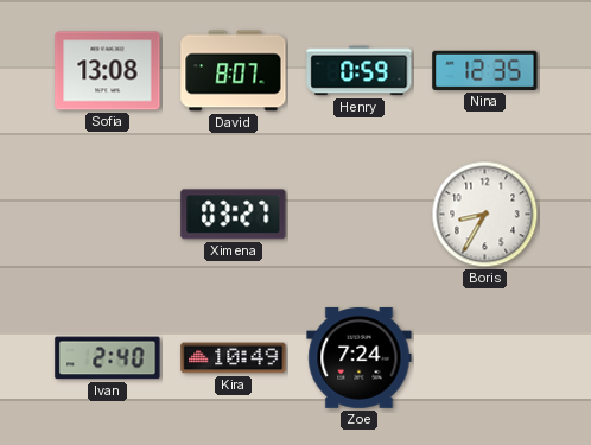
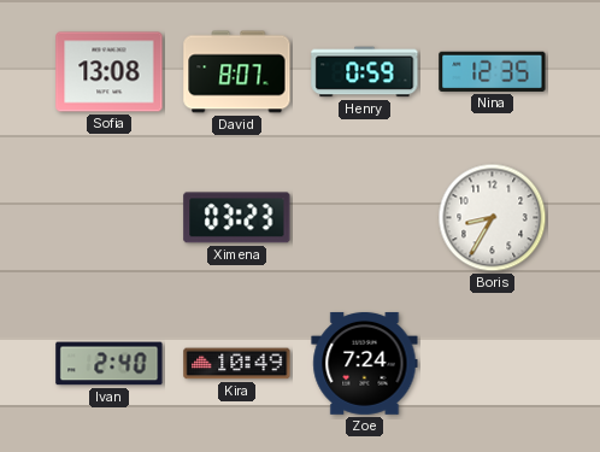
Ximena: 03:27 -> 03:23
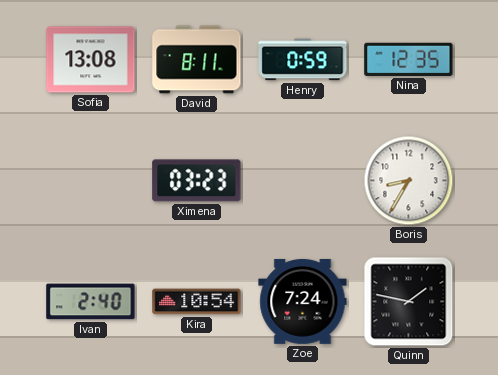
David: 8:07 -> 8:11
Kira: 10:49 -> 10:54
Quinn: none -> 1:47
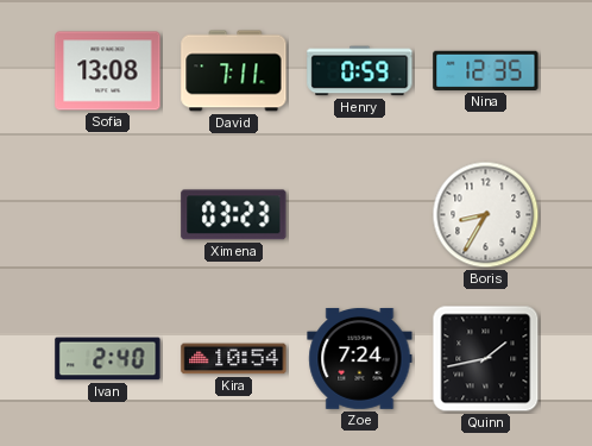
David: 8:11 -> 7:11
Quinn: 1:47 -> 1:43
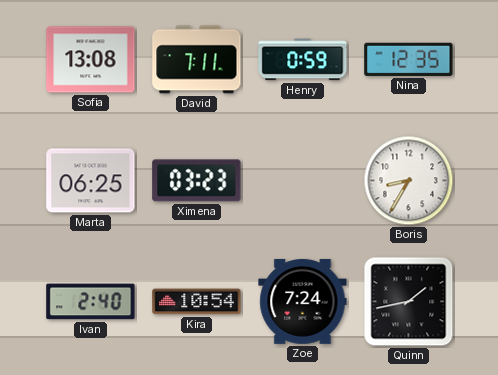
Marta: none -> 06:25
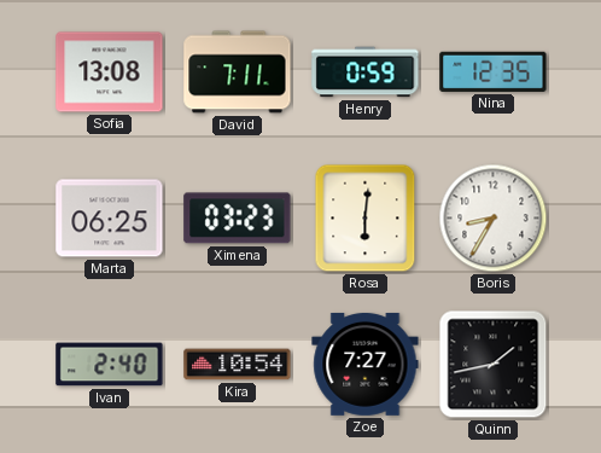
Rosa: none -> 6:01
Zoe: 7:24 -> 7:27
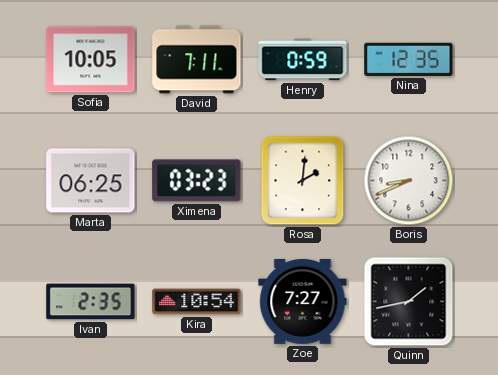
Sofia: 13:08 -> 10:05
Rosa: 6:01 -> 2:01
Boris: 8:35 -> 8:41
Ivan: 2:40 -> 2:35
